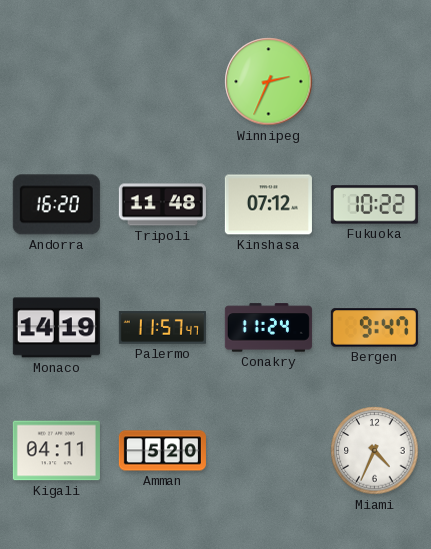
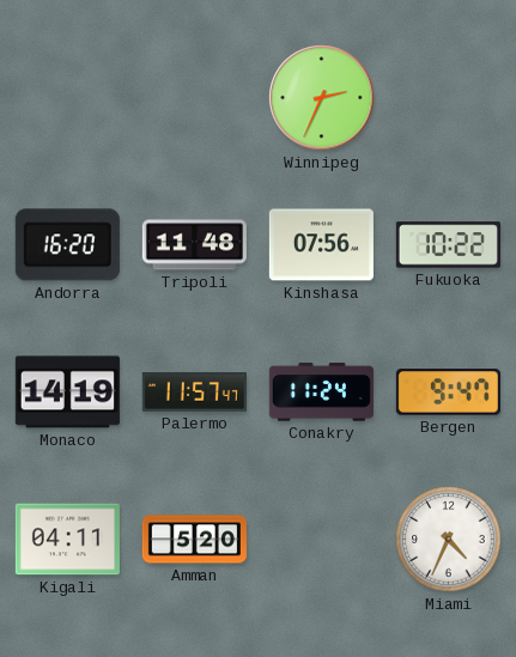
Kinshasa: 07:12 -> 07:56
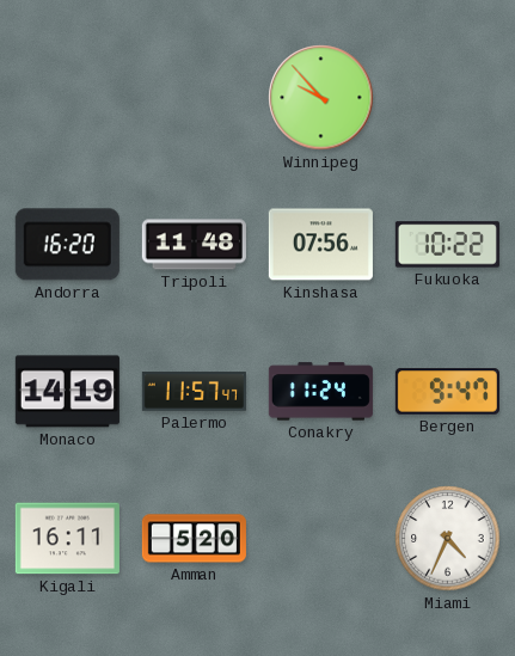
Winnipeg: 2:34 -> 9:53
Kigali: 04:11 -> 16:11
